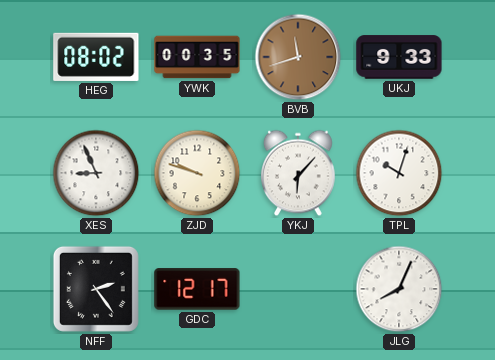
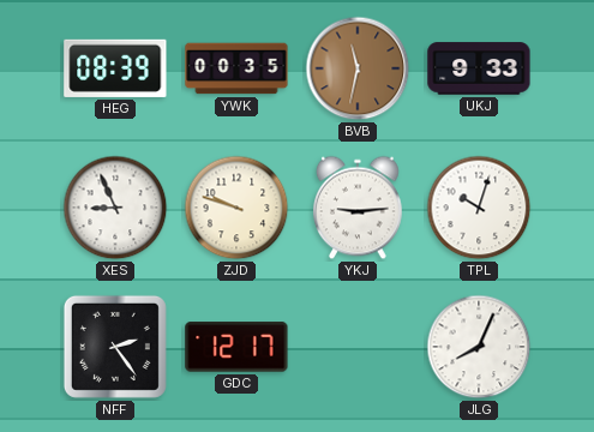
HEG: 08:02 -> 08:39
BVB: 11:42 -> 11:32
YKJ: 6:07 -> 9:14
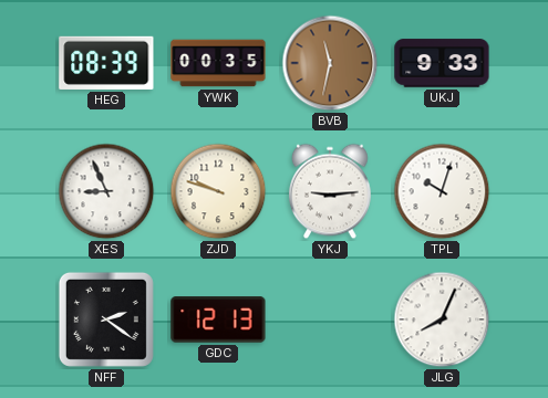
NFF: 2:24 -> 2:21
GDC: 12:17 -> 12:13
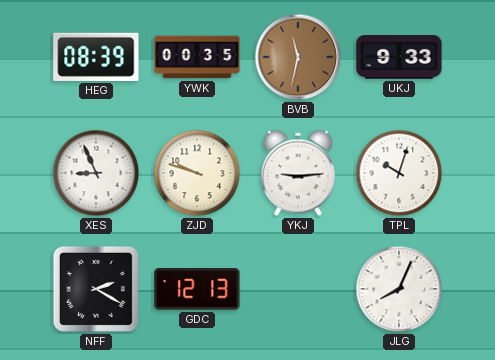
NFF: 2:21 -> 2:20
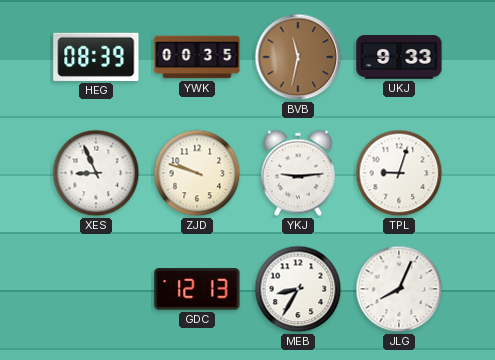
TPL: 10:03 -> 9:03
NFF: 2:20 -> none
MEB: none -> 8:35
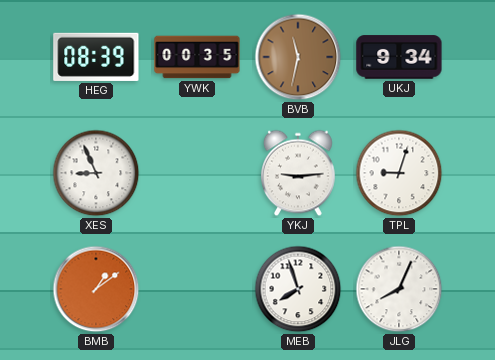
UKJ: 9:33 -> 9:34
ZJD: 9:48 -> none
BMB: none -> 1:09
GDC: 12:13 -> none
MEB: 8:35 -> 7:57
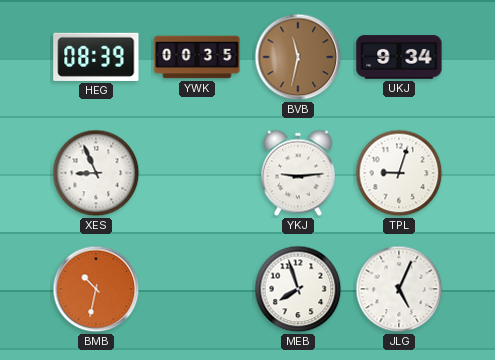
BMB: 1:09 -> 10:32
JLG: 8:04 -> 5:04
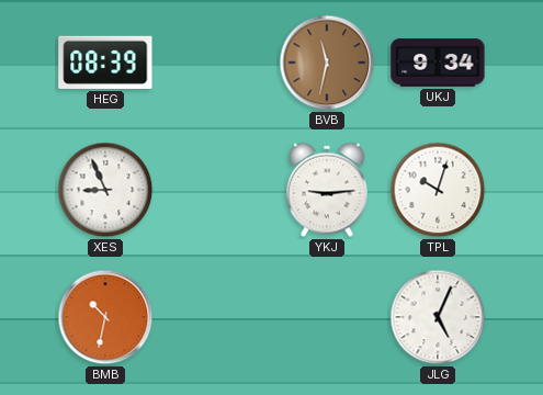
YWK: 00:35 -> none
TPL: 9:03 -> 10:03
MEB: 7:57 -> none
